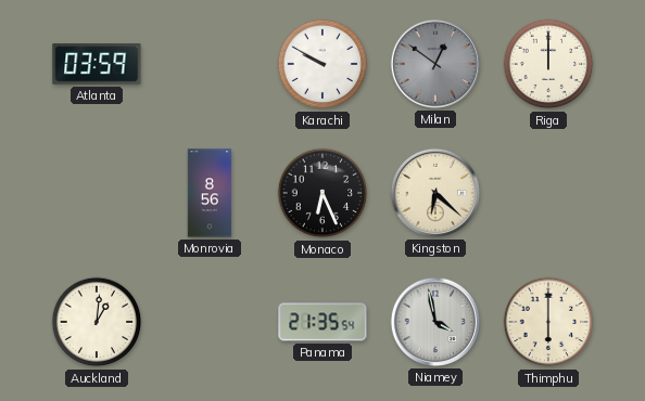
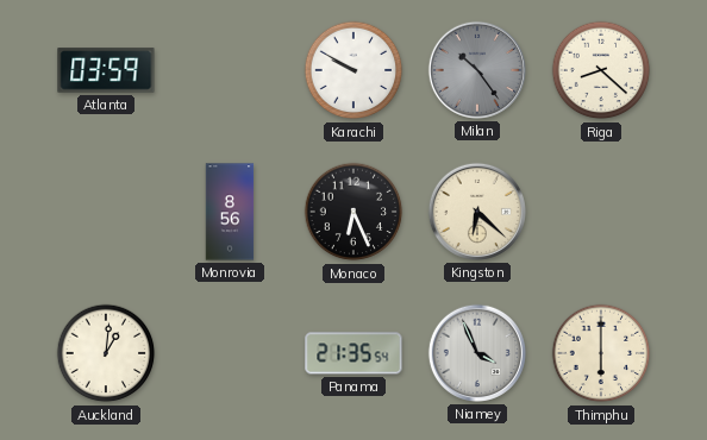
Milan: 12:51 -> 10:24
Riga: 12:00 -> 8:22
Niamey: 3:58 -> 3:56
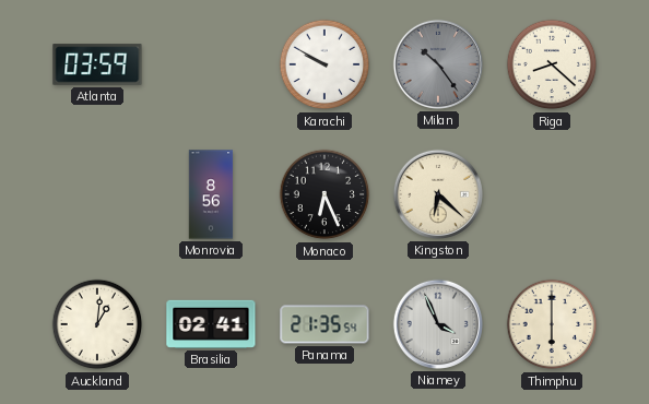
Brasilia: none -> 02:41
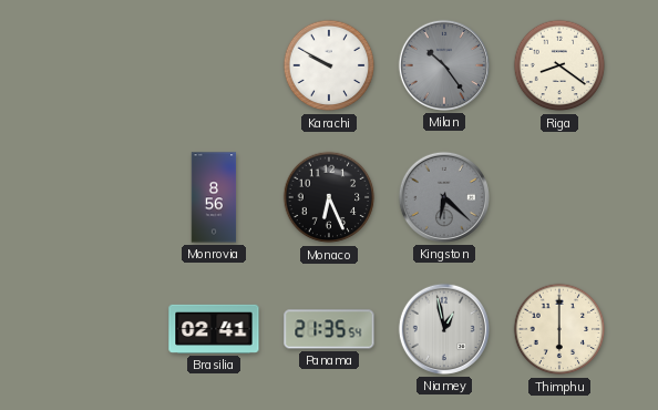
Atlanta: 03:59 -> none
Riga: 8:22 -> 8:21
Kingston dial: cream -> grey
Auckland: 1:01 -> none
Niamey: 3:56 -> 12:58
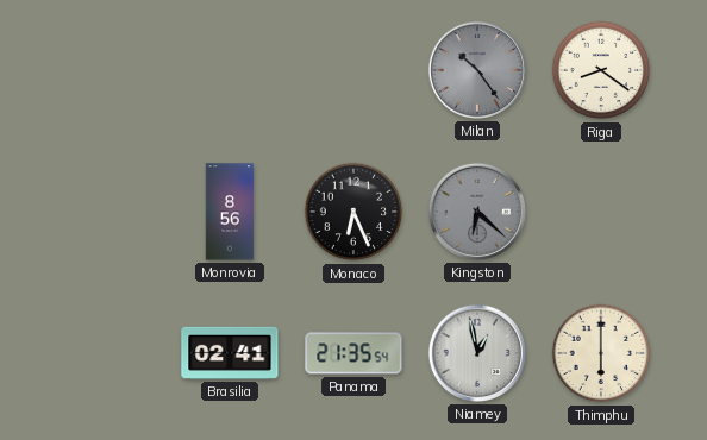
Karachi: 9:50 -> none
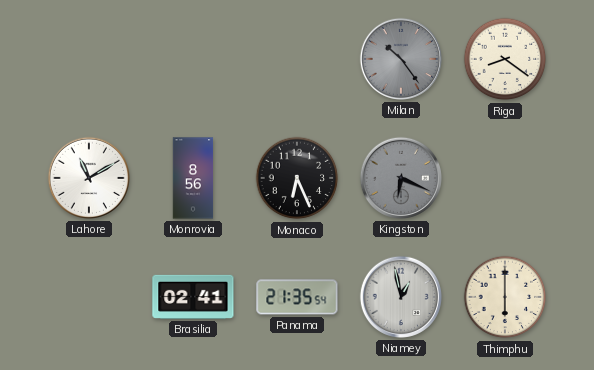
Lahore: none -> 11:10
Kingston: 6:22 -> 6:19
